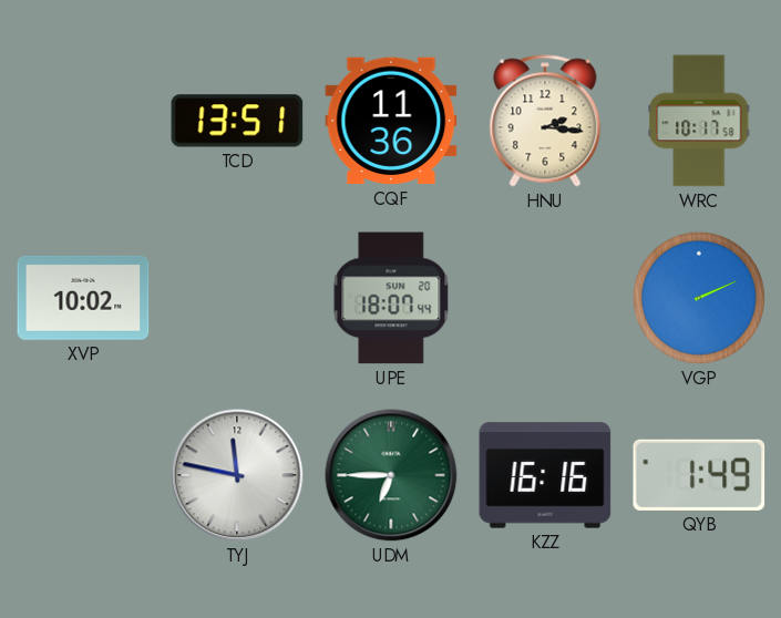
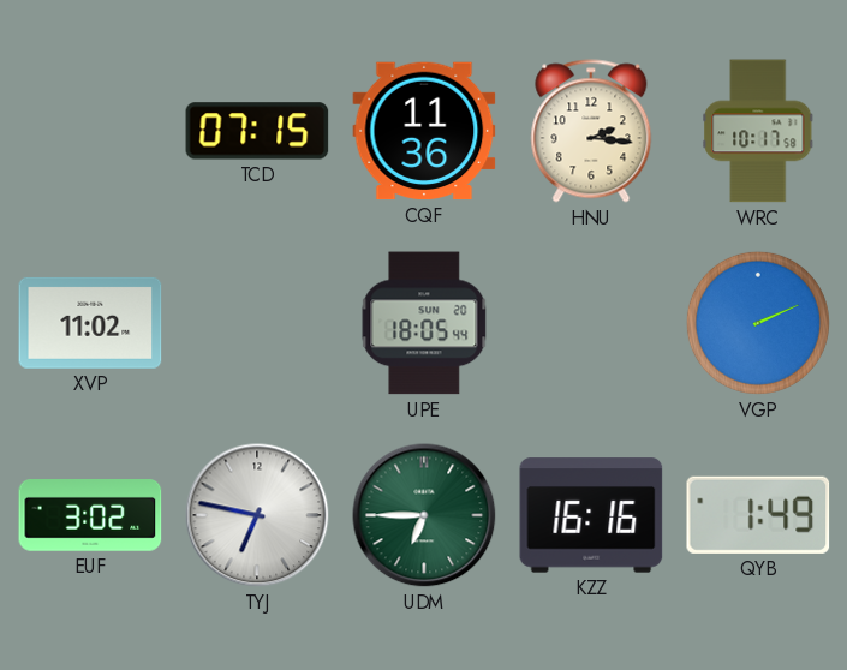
TCD: 13:51 -> 07:15
XVP: 10:02 -> 11:02
UPE: 18:07 -> 18:05
EUF: none -> 3:02
TYJ: 11:47 -> 6:47
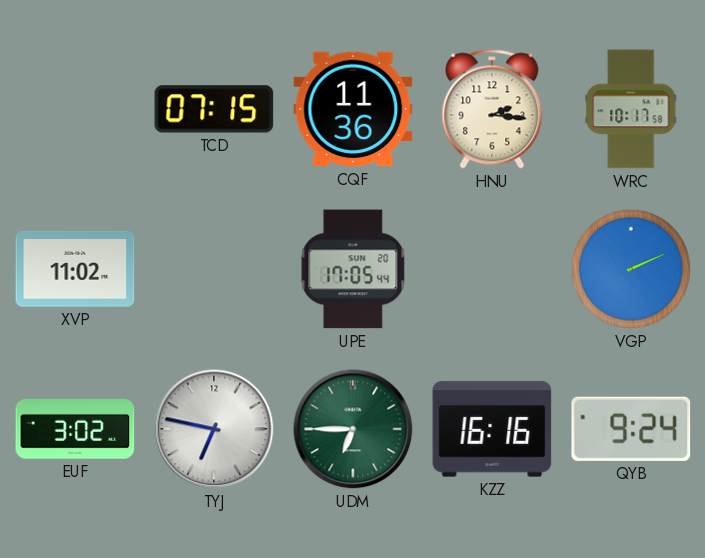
UPE: 18:05 -> 17:05
QYB: 1:49 -> 9:24
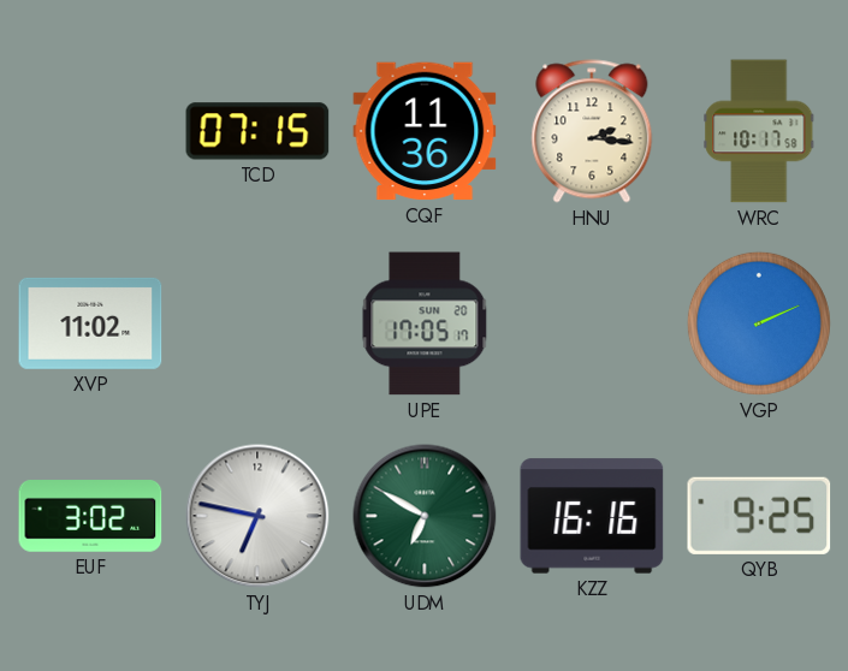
UPE: 17:05:44 -> 17:05:17
UDM: 6:45 -> 6:50
QYB: 9:24 -> 9:25
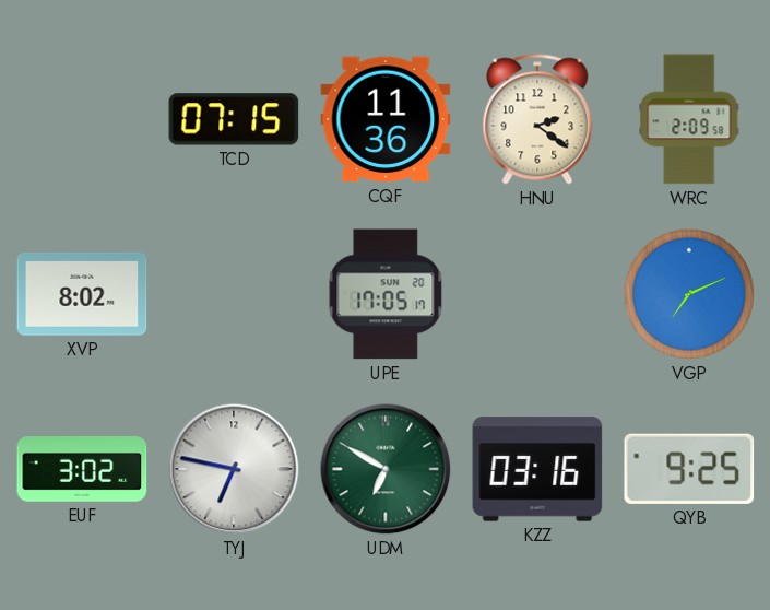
HNU: 2:16 -> 2:21
WRC: 10:17 -> 2:09
XVP: 11:02 -> 8:02
VGP: 2:11 -> 7:11
KZZ: 16:16 -> 03:16
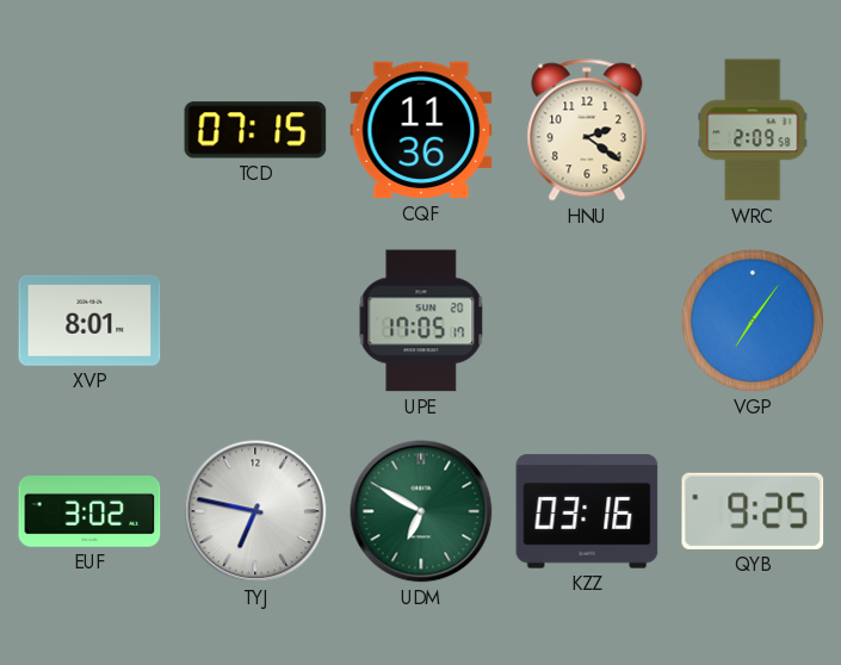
XVP: 8:02 -> 8:01
VGP: 7:11 -> 7:06
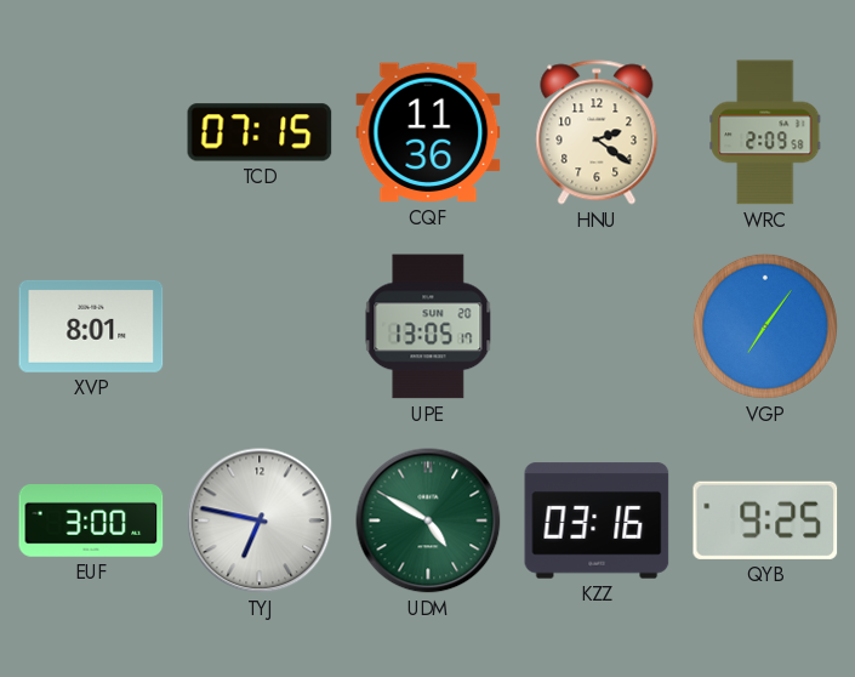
UPE: 17:05 -> 13:05
EUF: 3:02 -> 3:00
UDM: 6:50 -> 4:50
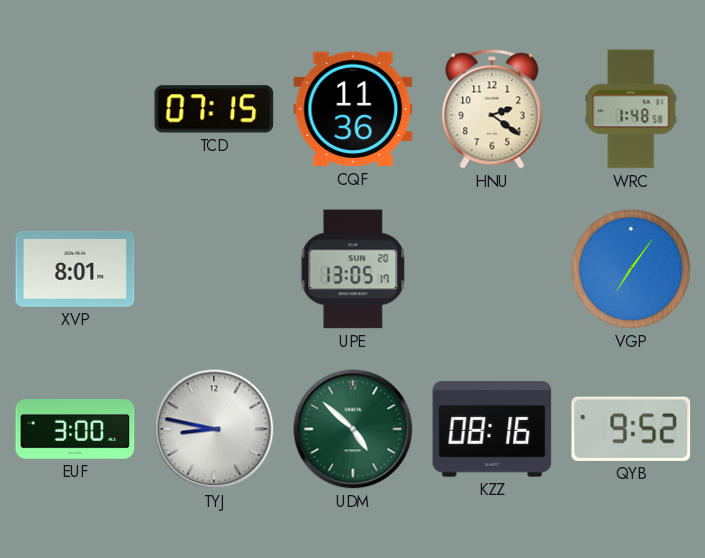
WRC: 2:09 -> 1:48
TYJ: 6:47 -> 8:47
UDM: 4:50 -> 4:52
KZZ: 03:16 -> 08:16
QYB: 9:25 -> 9:52
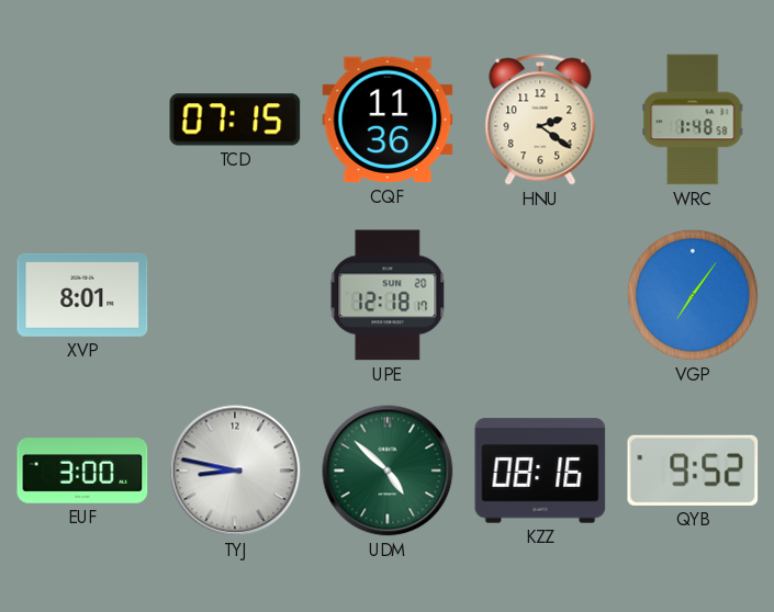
UPE: 13:05 -> 12:18
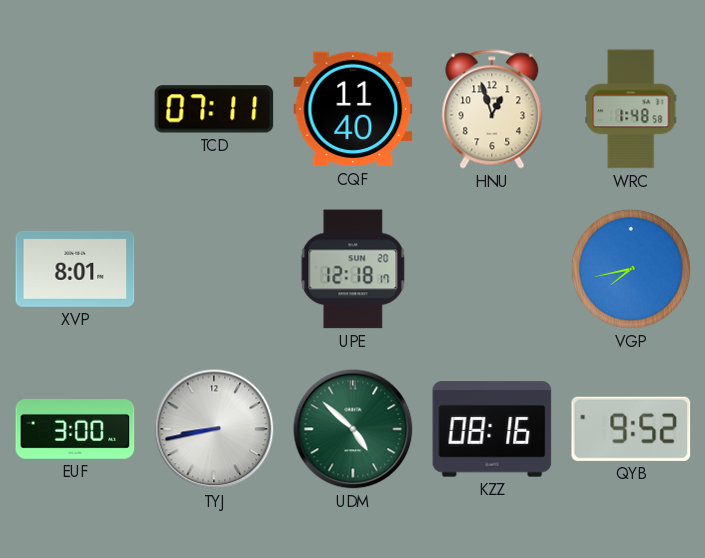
TCD: 07:15 -> 07:11
CQF: 11:36 -> 11:40
HNU: 2:21 -> 12:57
VGP: 7:06 -> 7:43
TYJ: 8:47 -> 8:43
